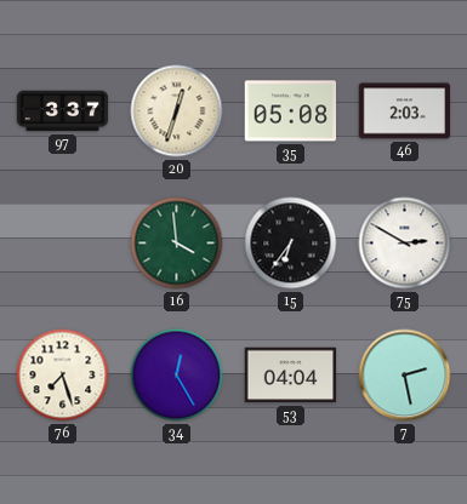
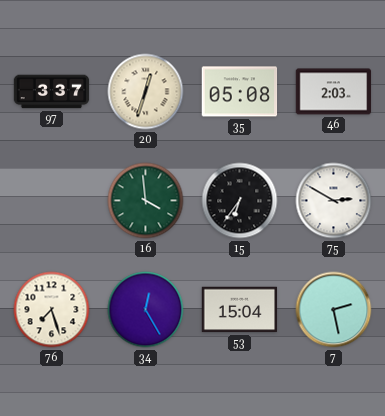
53: 04:04 -> 15:04
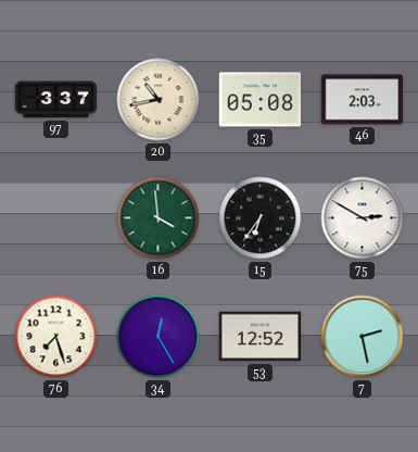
20: 12:33 -> 10:43
53: 15:04 -> 12:52
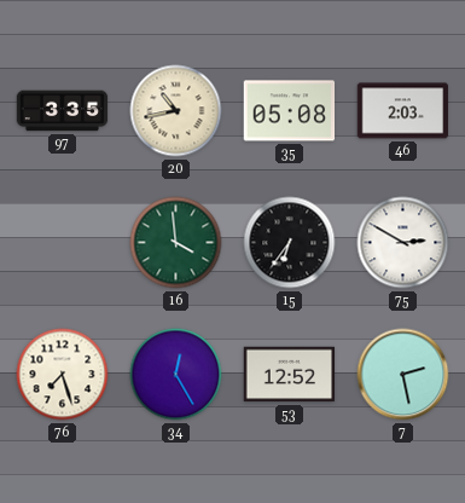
97: 3:37 -> 3:35
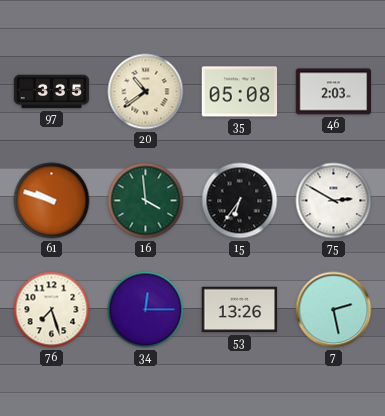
20: 10:43 -> 10:39
61: none -> 9:48
34: 12:25 -> 12:15
53: 12:52 -> 13:26
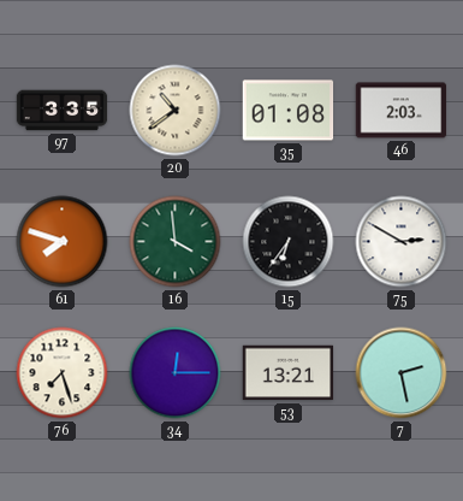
35: 05:08 -> 01:08
61: 9:48 -> 7:48
53: 13:26 -> 13:21
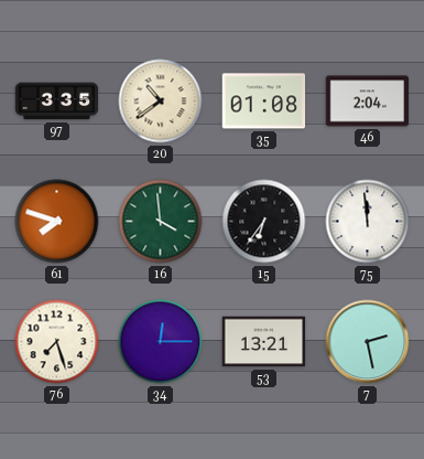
46: 2:03 -> 2:04
75: 2:50 -> 11:59
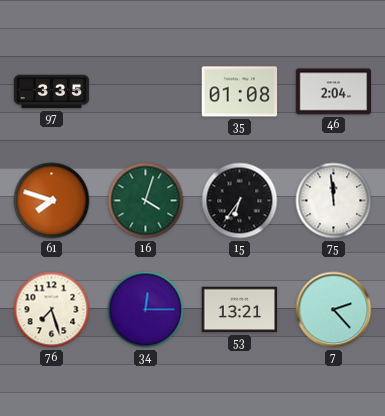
20: 10:39 -> none
16: 3:59 -> 4:03
7: 2:28 -> 2:23
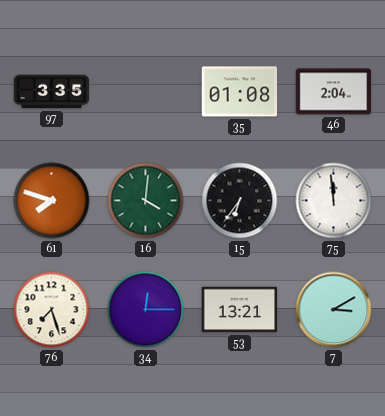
16: 4:03 -> 4:01
7: 2:23 -> 3:10
